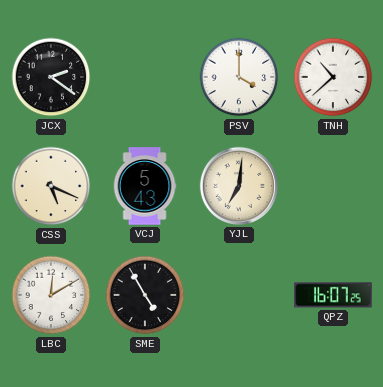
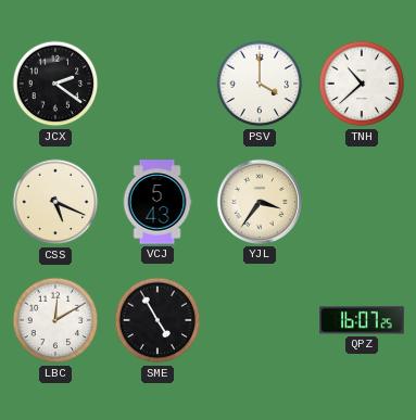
YJL: 7:01 -> 3:36
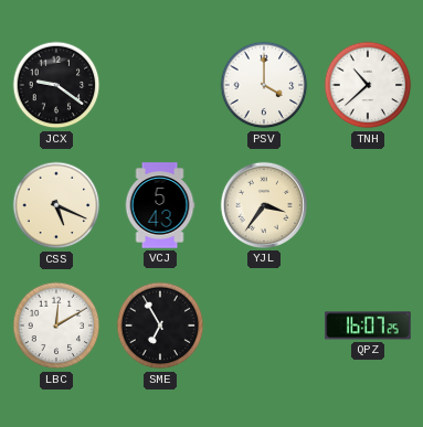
JCX: 2:21 -> 9:21
SME: 4:55 -> 6:55
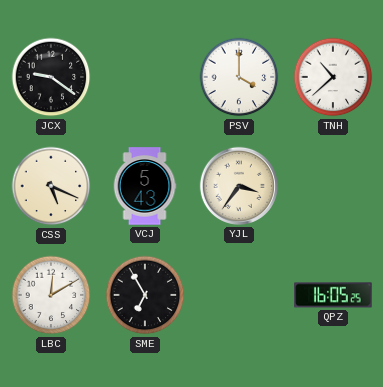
QPZ: 16:07 -> 16:05
